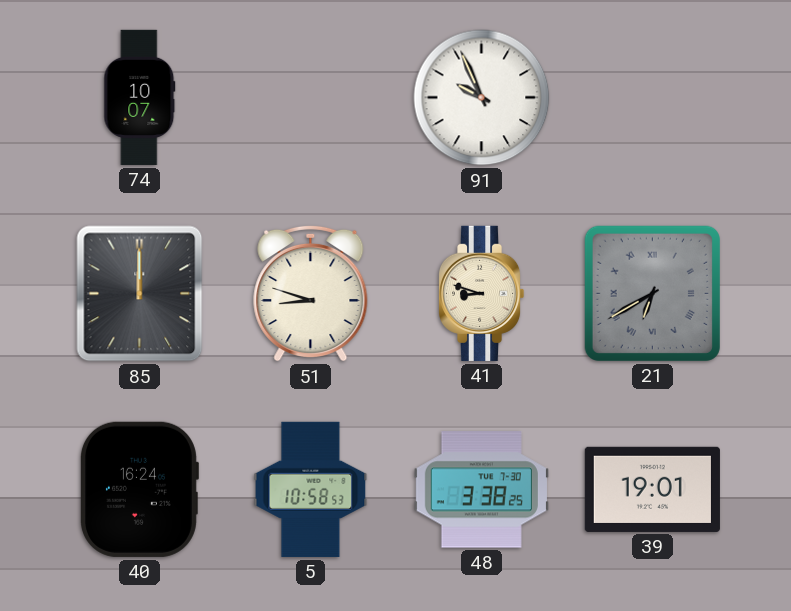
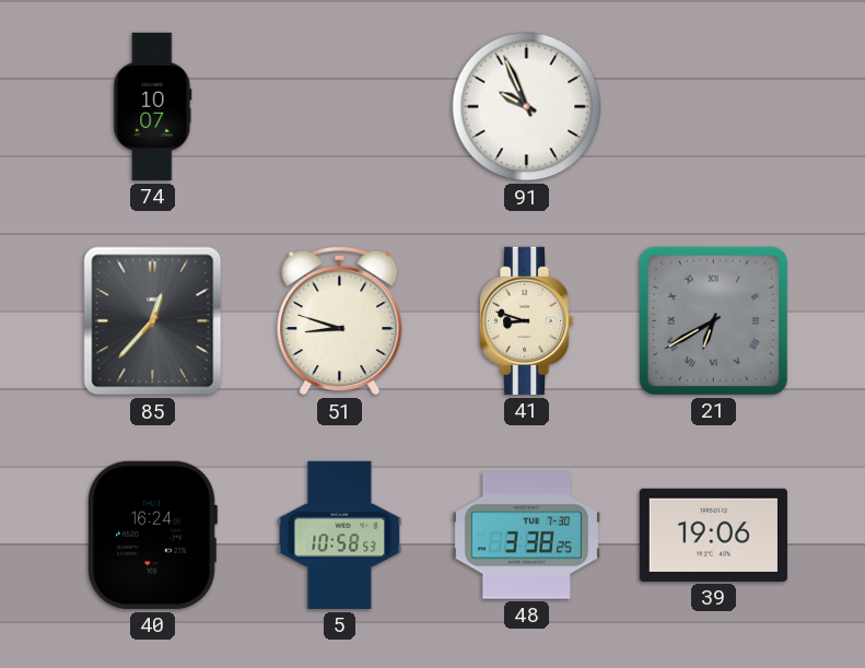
85: 12:00 -> 12:37
39: 19:01 -> 19:06
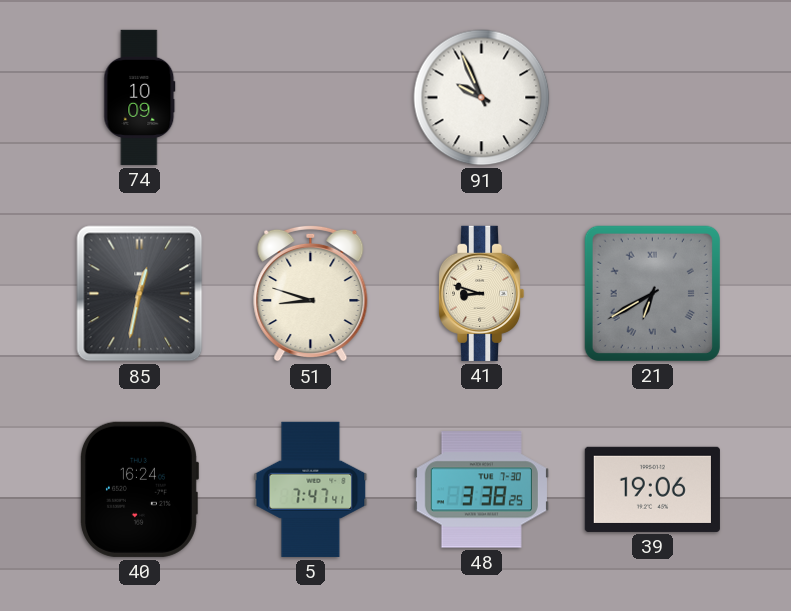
74: 10:07 -> 10:09
85: 12:37 -> 12:32
5: 10:58 -> 7:47
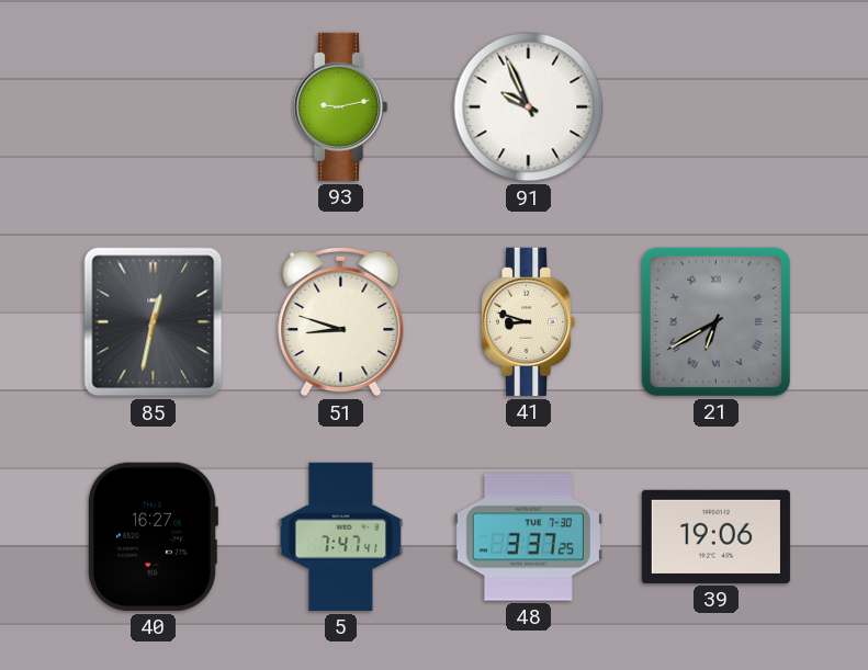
74: 10:09 -> none
93: none -> 9:13
40: 16:24 -> 16:27
48: 3:38 -> 3:37
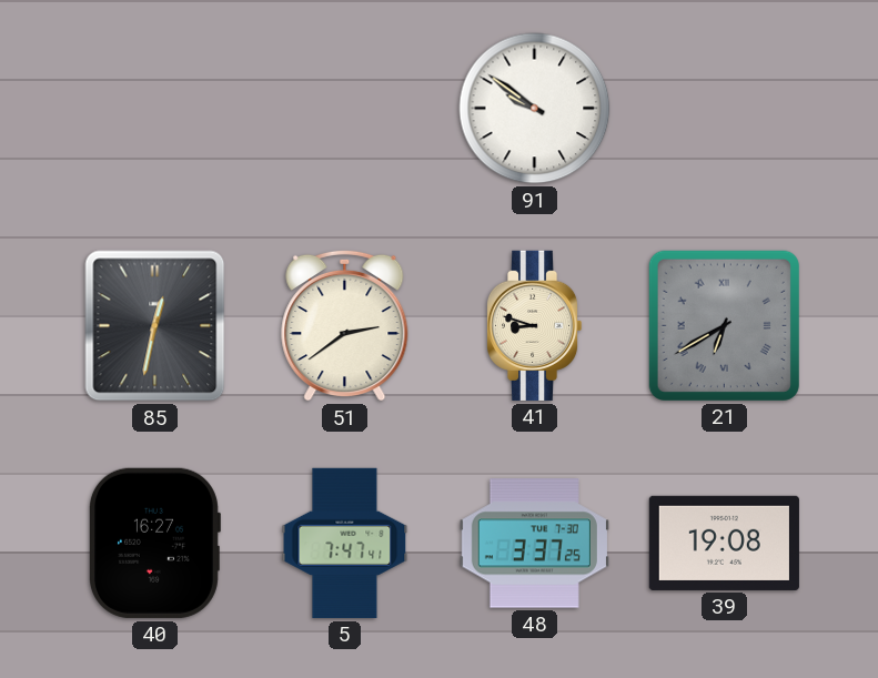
93: 9:13 -> none
91: 9:56 -> 9:51
51: 8:48 -> 2:39
39: 19:06 -> 19:08
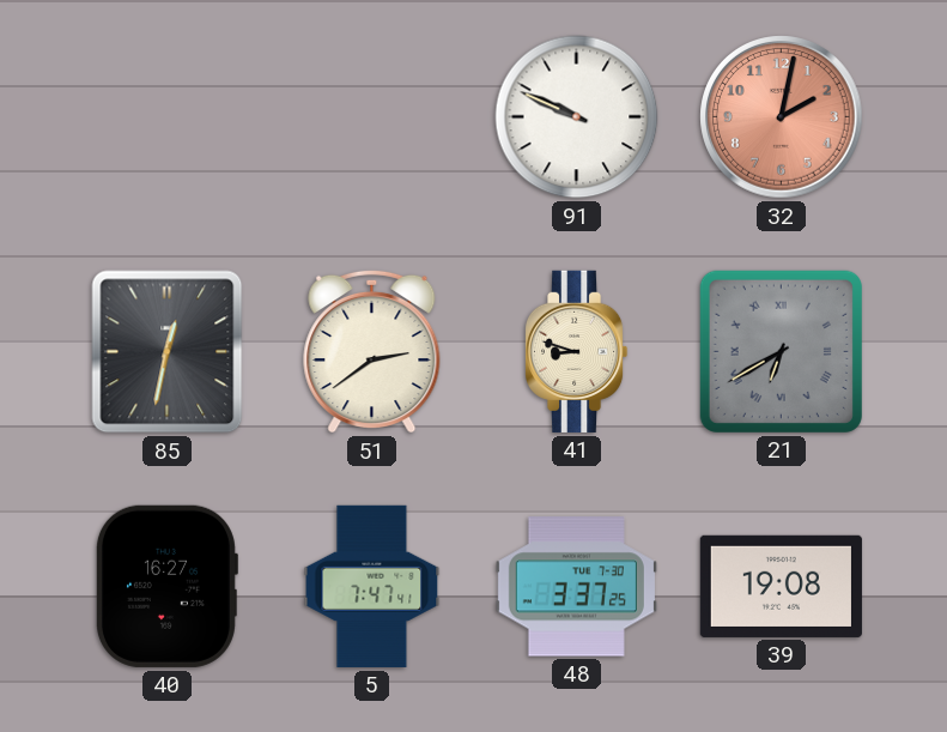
91: 9:51 -> 9:49
32: none -> 2:02
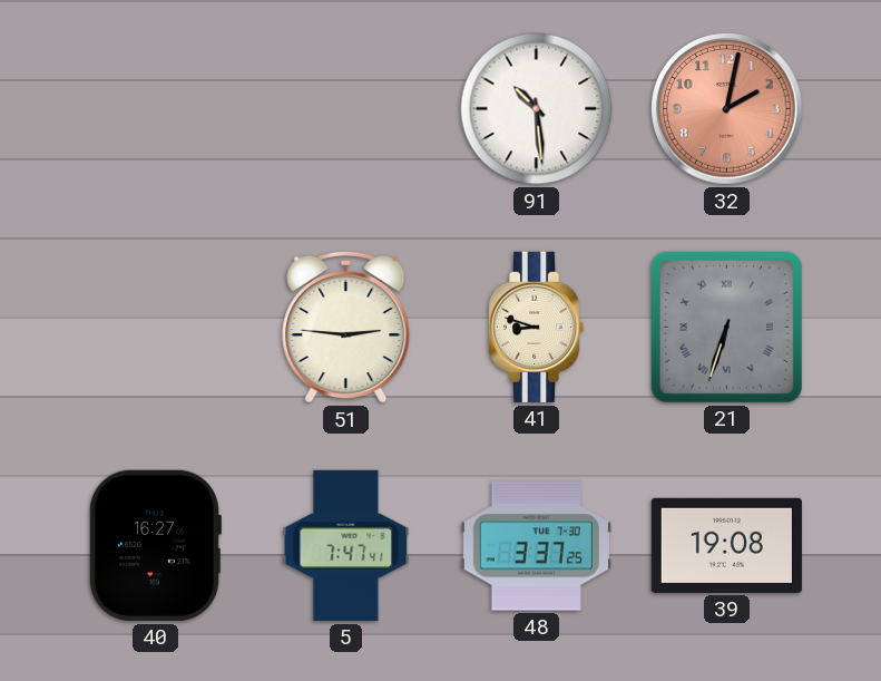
91: 9:49 -> 10:29
85: 12:32 -> none
51: 2:39 -> 2:46
21: 6:40 -> 6:33
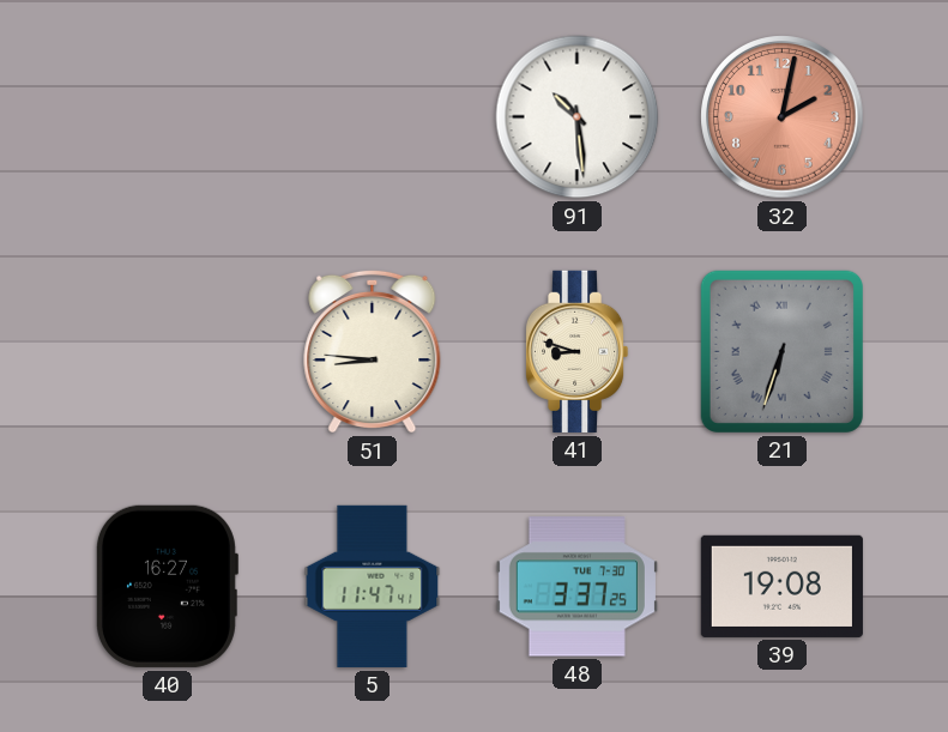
51: 2:46 -> 8:46
5: 7:47 -> 11:47
